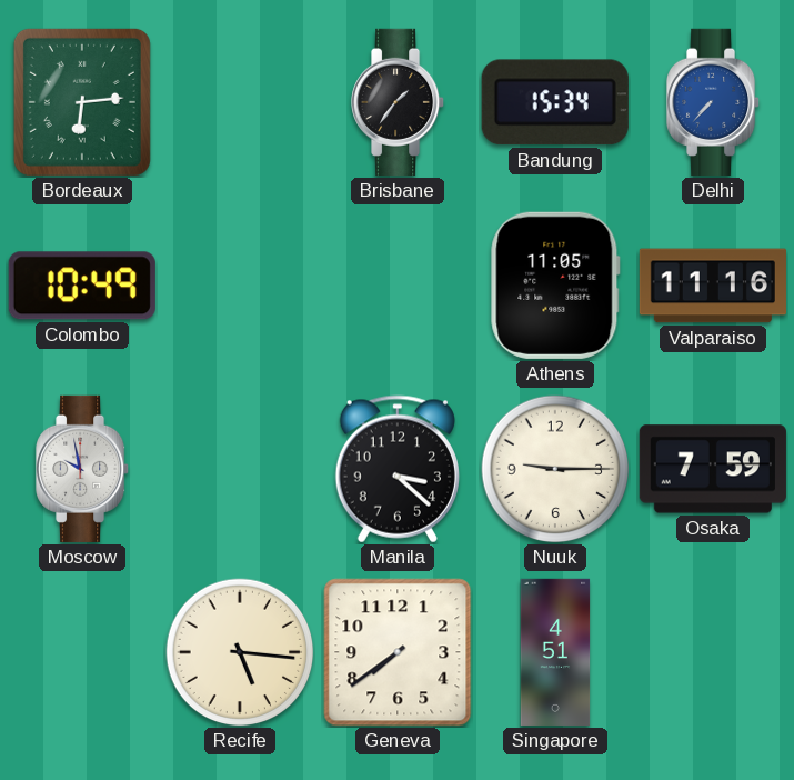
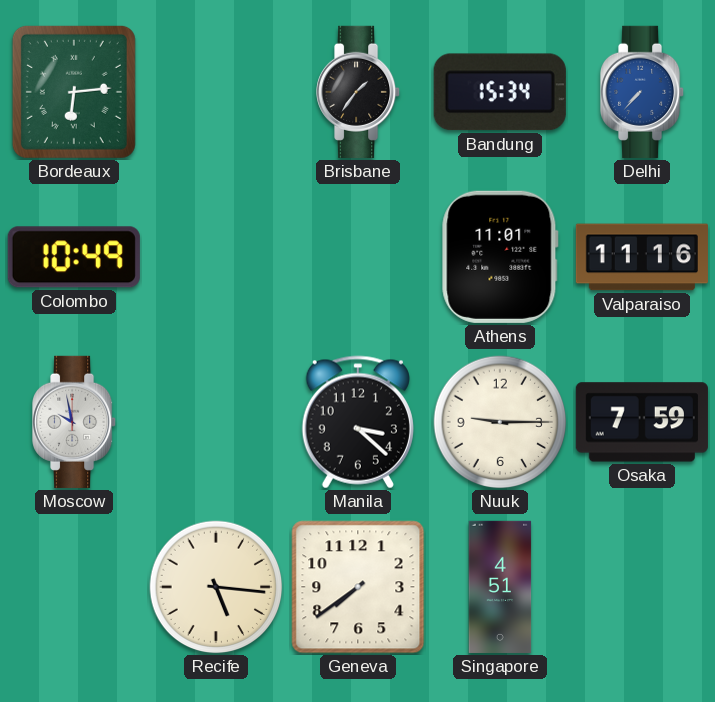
Athens: 11:05 -> 11:01
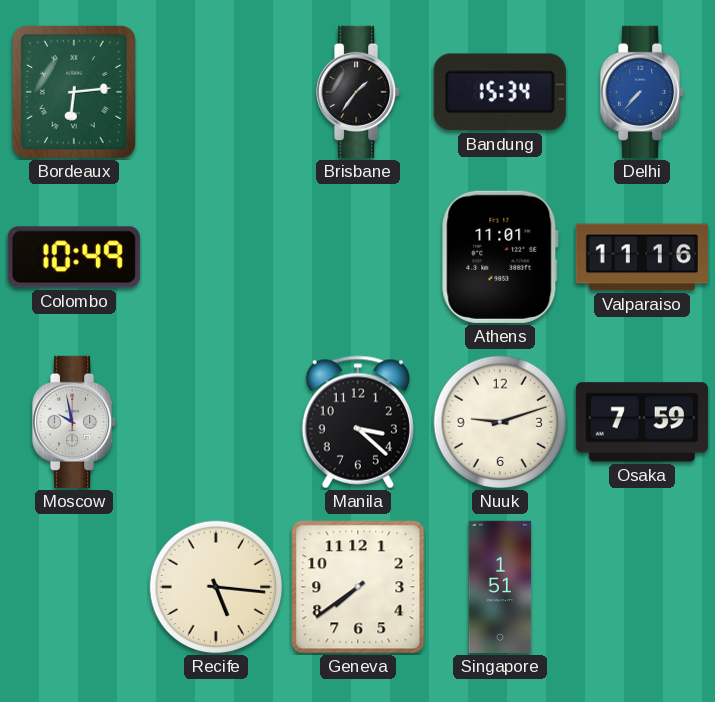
Nuuk: 9:15 -> 9:12
Singapore: 4:51 -> 1:51
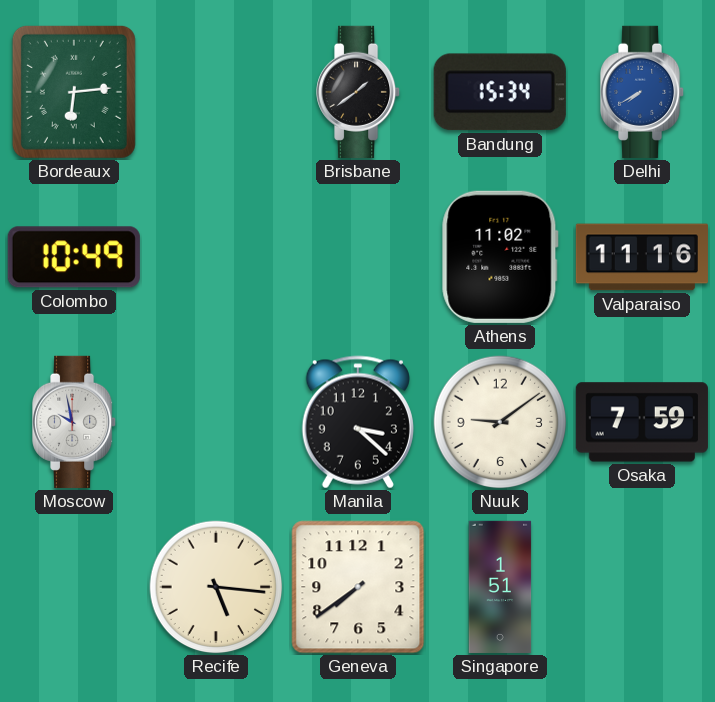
Brisbane: 1:36 -> 1:39
Delhi: 7:37 -> 7:40
Athens: 11:01 -> 11:02
Nuuk: 9:12 -> 9:09
